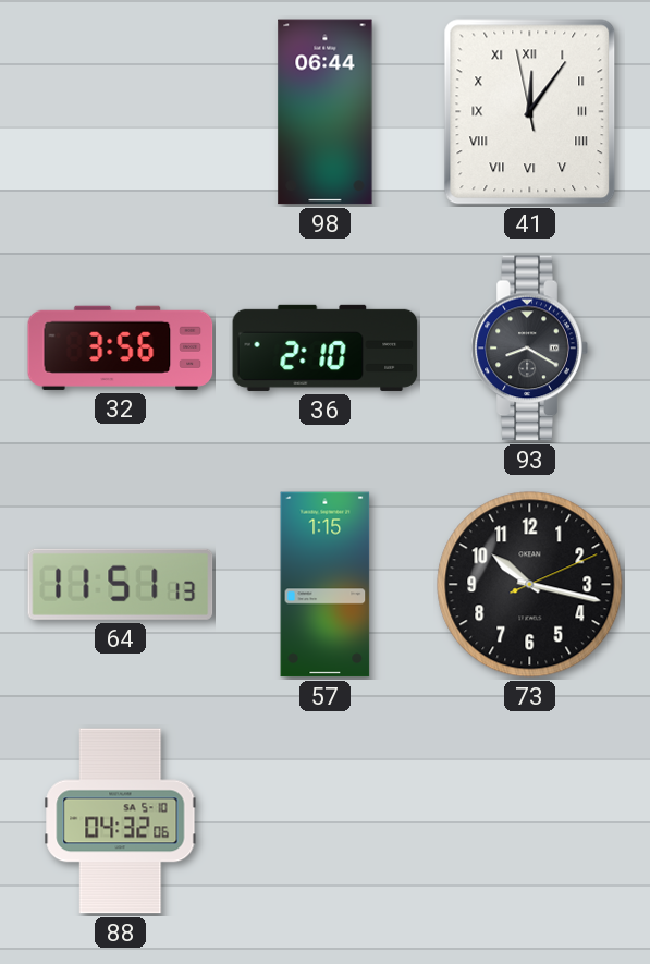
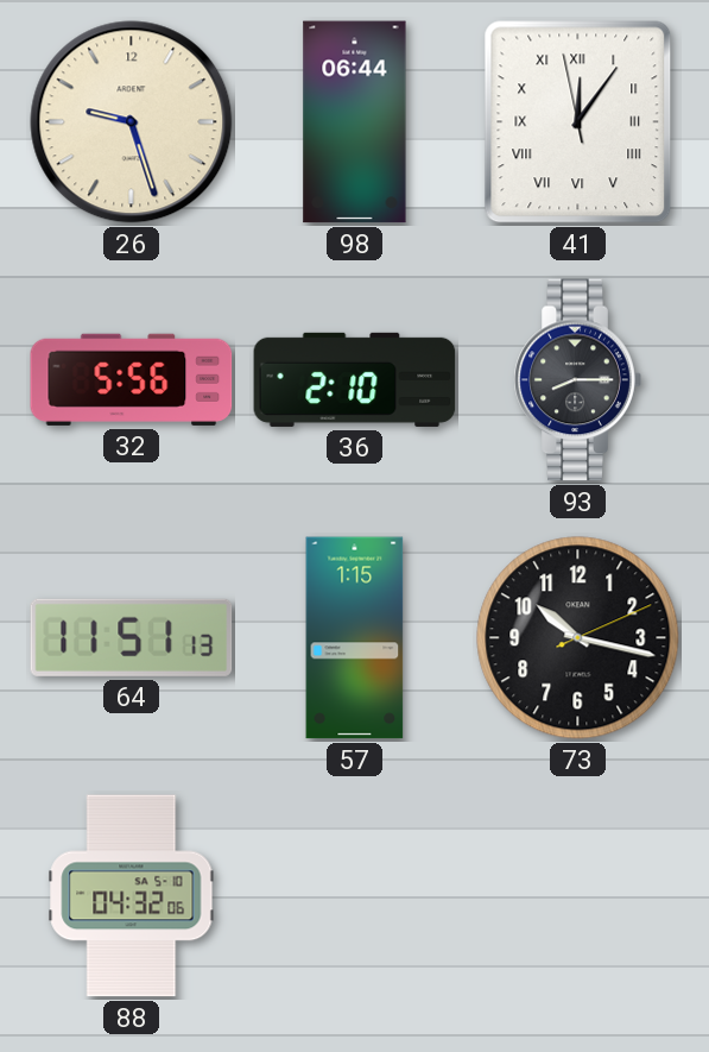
26: none -> 9:27
32: 3:56 -> 5:56
93: 8:20 -> 8:15
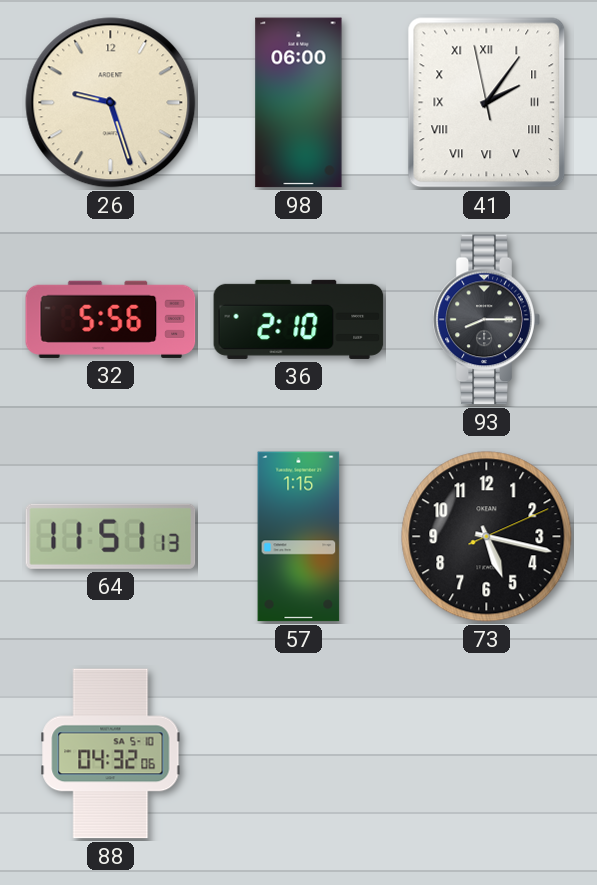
98: 06:44 -> 06:00
41: 12:05 -> 2:05
73: 10:17 -> 5:17
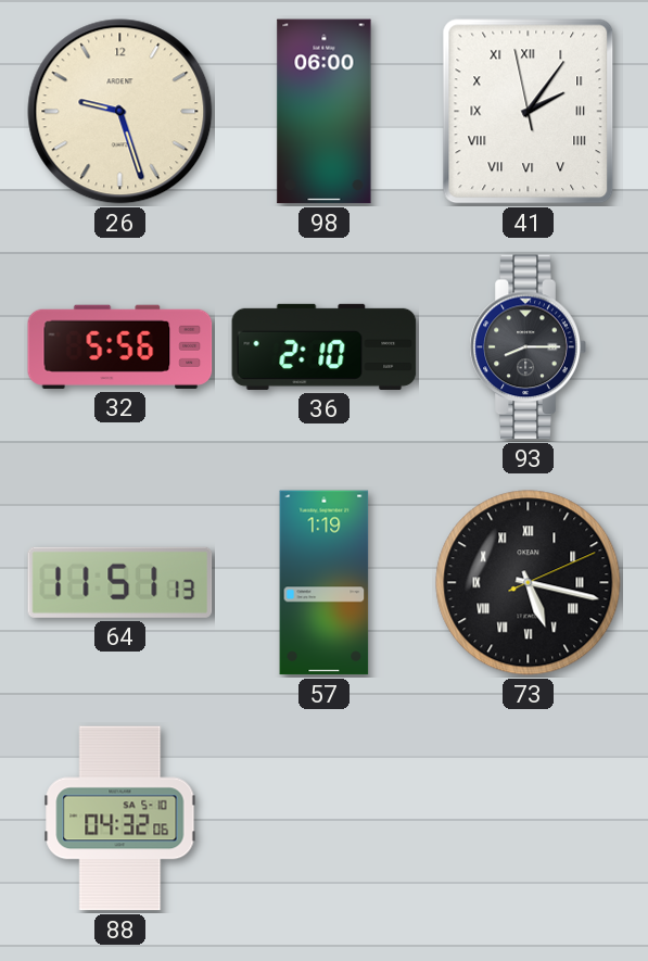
57: 1:15 -> 1:19
73 numerals: Arabic -> Roman
